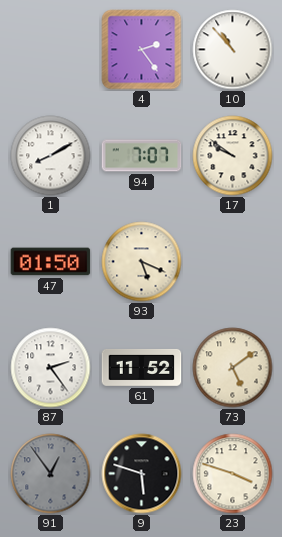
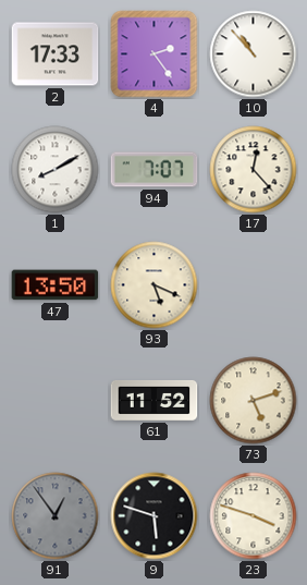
2: none -> 17:33
17: 9:51 -> 12:23
47: 01:50 -> 13:50
87: 2:24 -> none
73: 5:09 -> 5:12
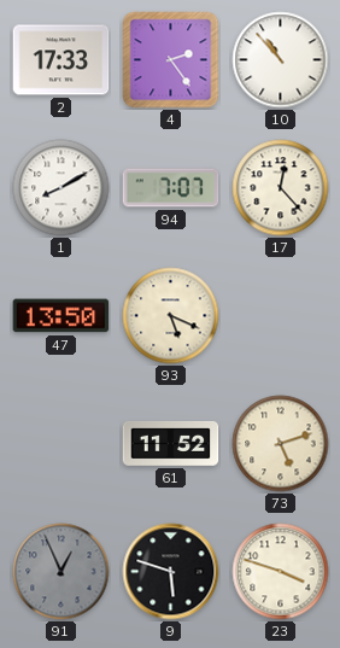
91: 12:54 -> 12:56
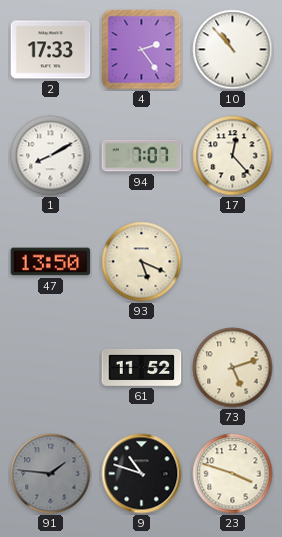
91: 12:56 -> 1:46
9: 5:48 -> 10:48
